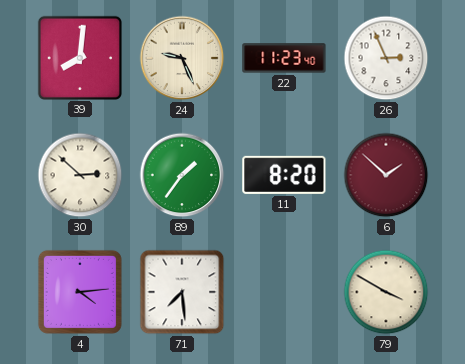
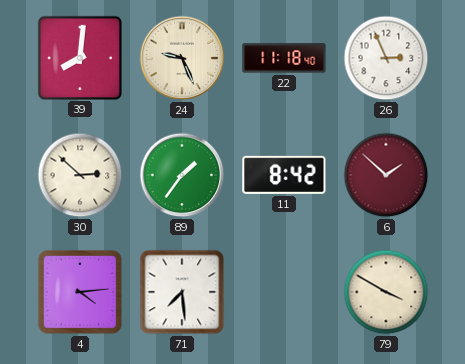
22: 11:23 -> 11:18
11: 8:20 -> 8:42
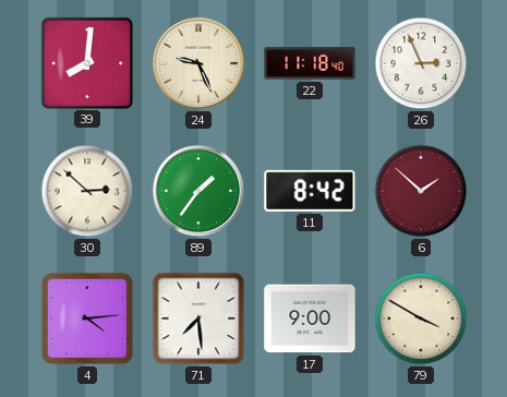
17: none -> 9:00
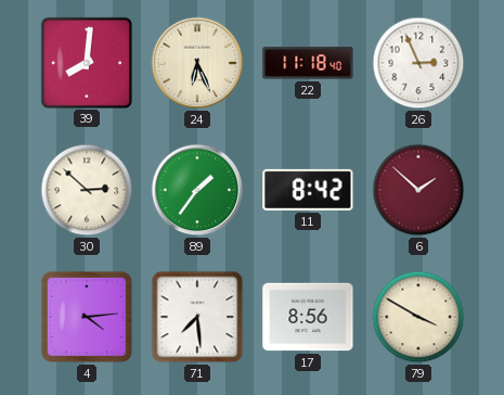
24: 9:26 -> 6:26
17: 9:00 -> 8:56
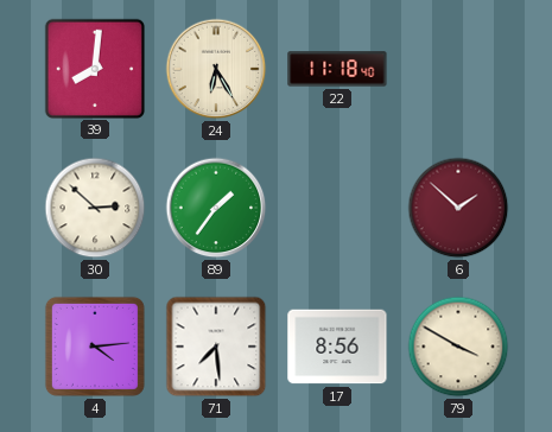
24: 6:26 -> 6:25
26: 2:56 -> none
11: 8:42 -> none
